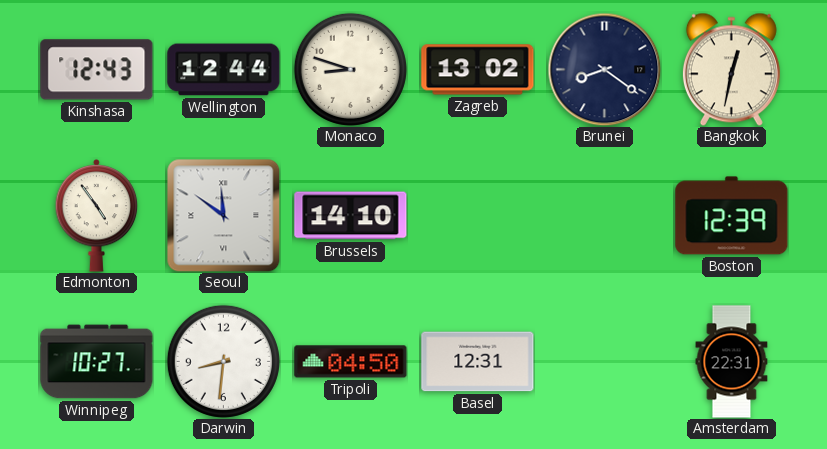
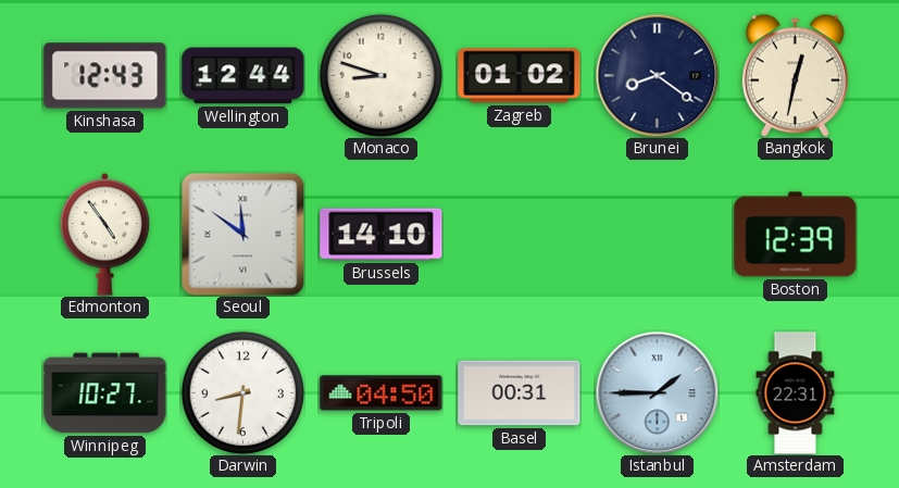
Zagreb: 13:02 -> 01:02
Basel: 12:31 -> 00:31
Istanbul: none -> 1:45
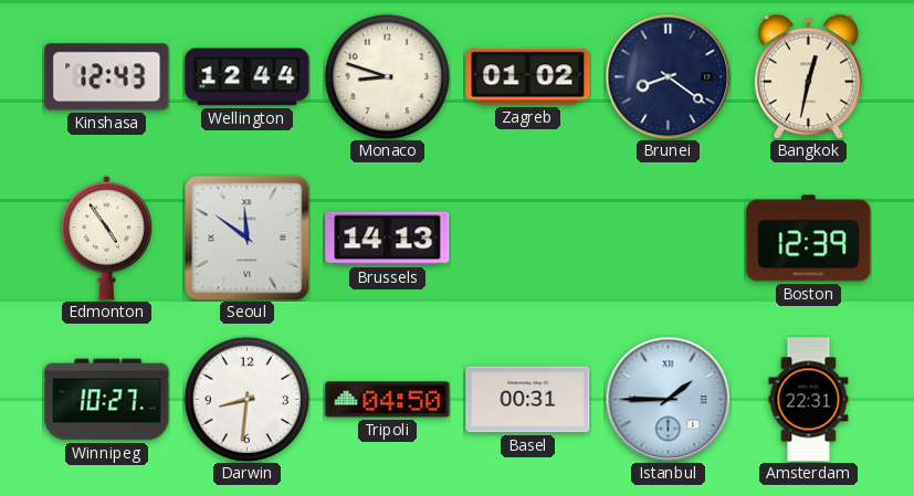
Brussels: 14:10 -> 14:13
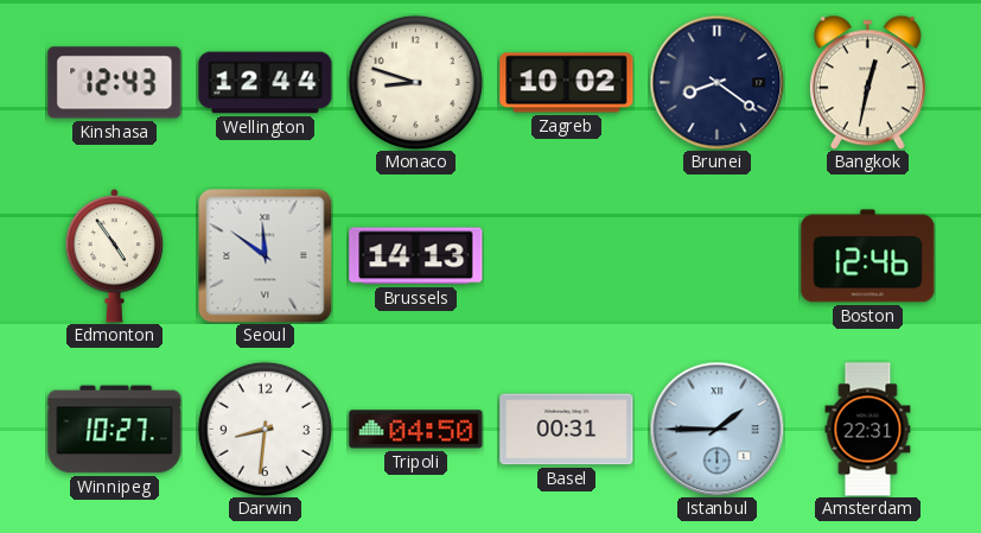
Zagreb: 01:02 -> 10:02
Boston: 12:39 -> 12:46
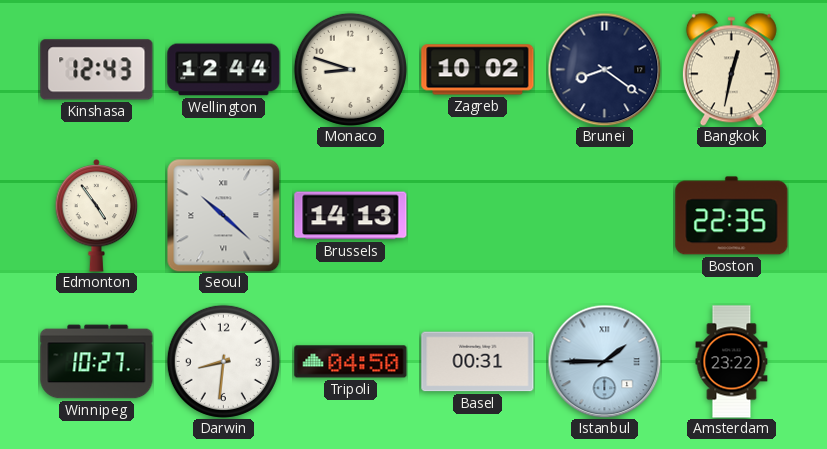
Seoul: 11:51 -> 10:22
Boston: 12:46 -> 22:35
Amsterdam: 22:31 -> 23:22
